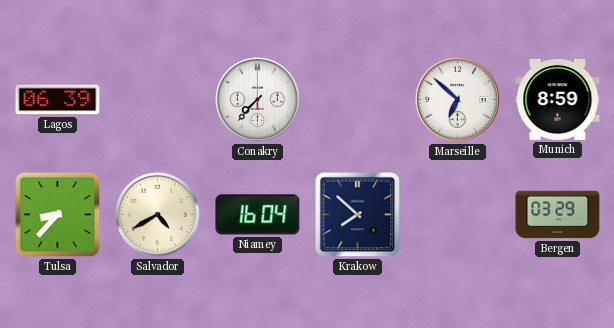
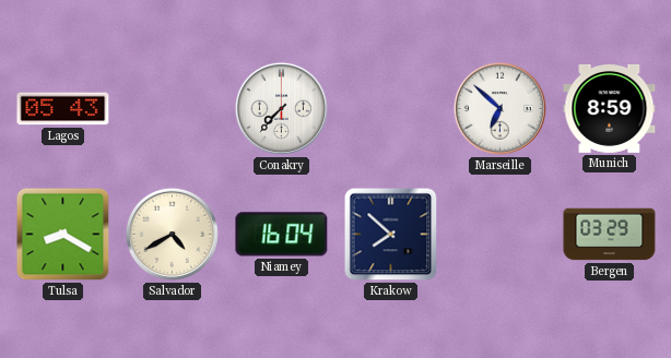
Lagos: 06:39 -> 05:43
Tulsa: 8:37 -> 8:20
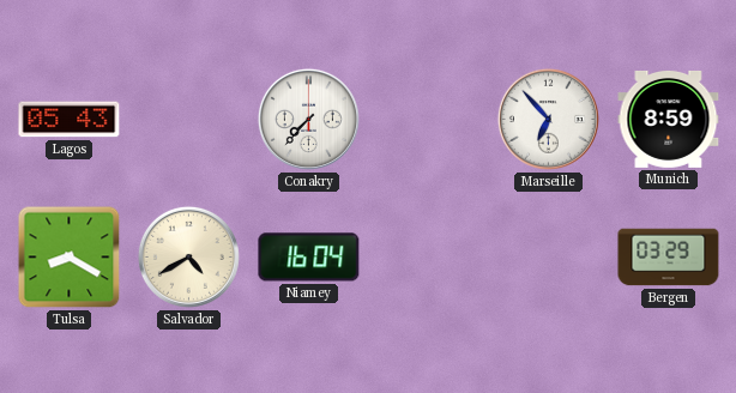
Marseille: 6:52 -> 6:53
Krakow: 7:52 -> none
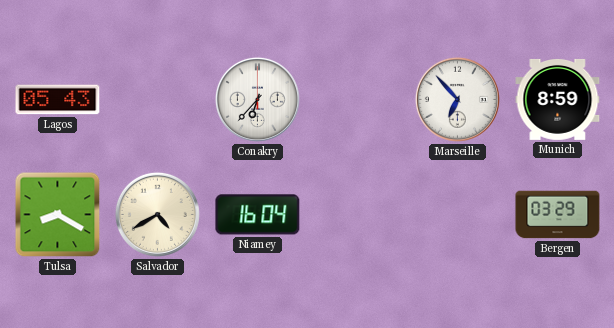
Conakry: 7:37 -> 6:37
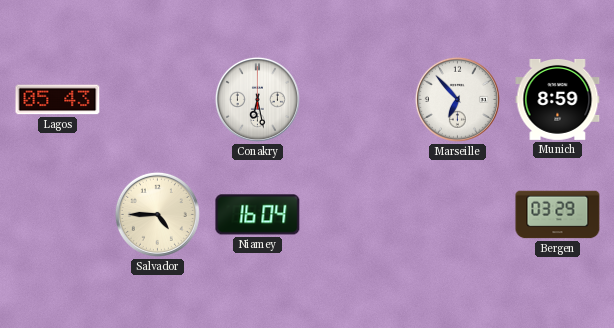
Conakry: 6:37 -> 6:28
Tulsa: 8:20 -> none
Salvador: 4:40 -> 4:45
